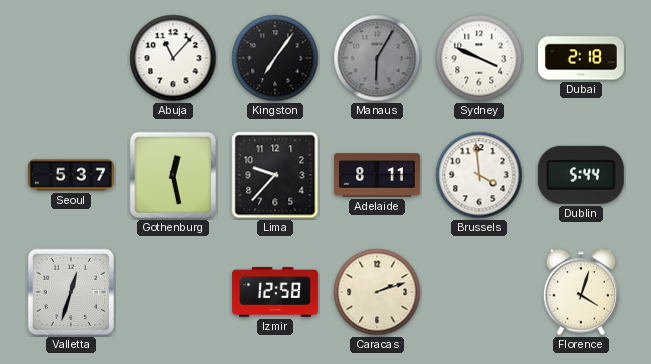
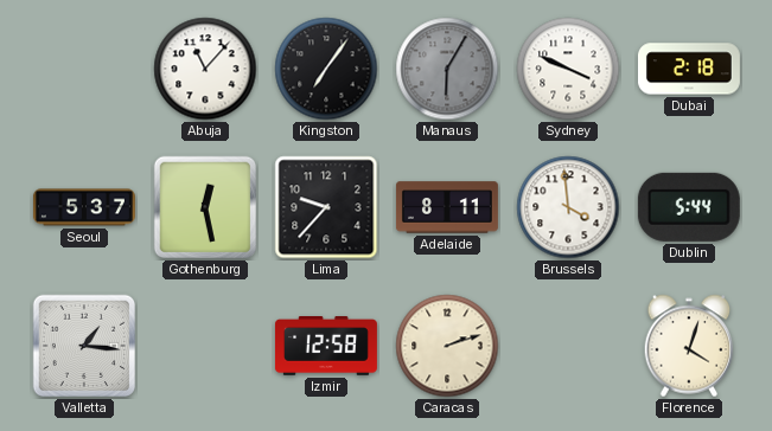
Valletta: 12:33 -> 1:16
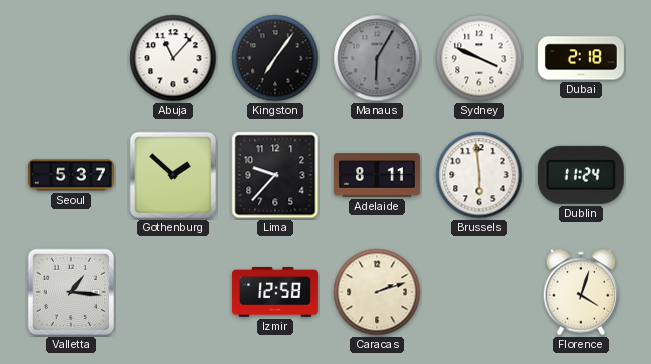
Gothenburg: 12:28 -> 1:52
Brussels: 3:59 -> 5:59
Dublin: 5:44 -> 11:24
